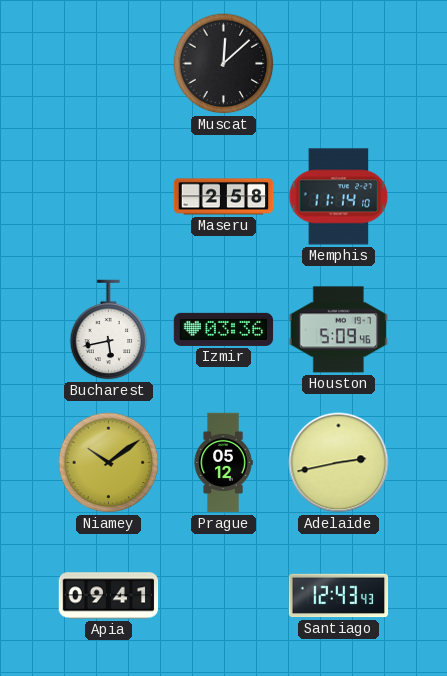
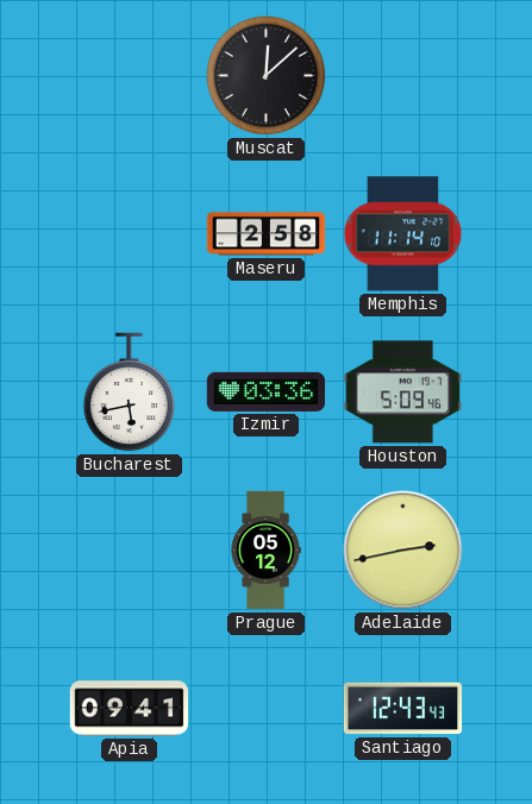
Niamey: 10:09 -> none
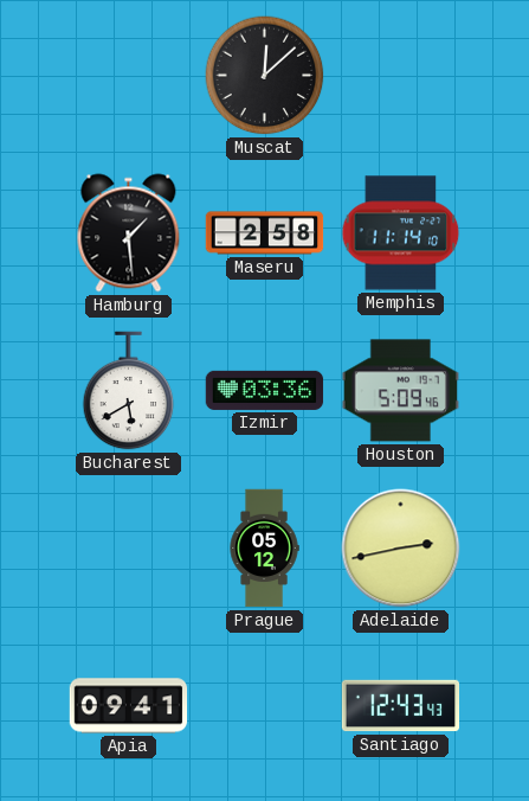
Hamburg: none -> 1:29
Bucharest: 5:43 -> 5:40
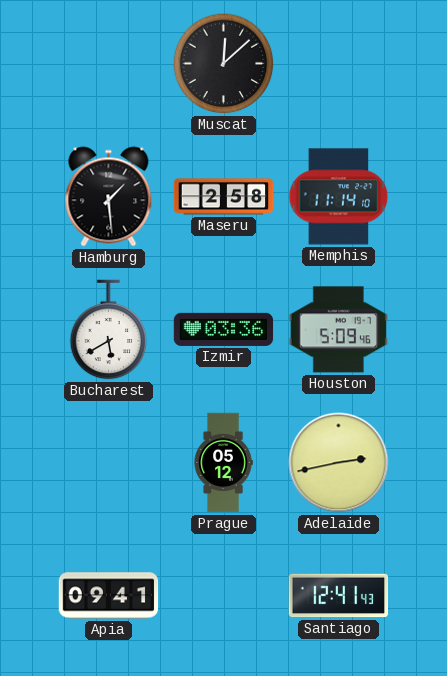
Santiago: 12:43 -> 12:41
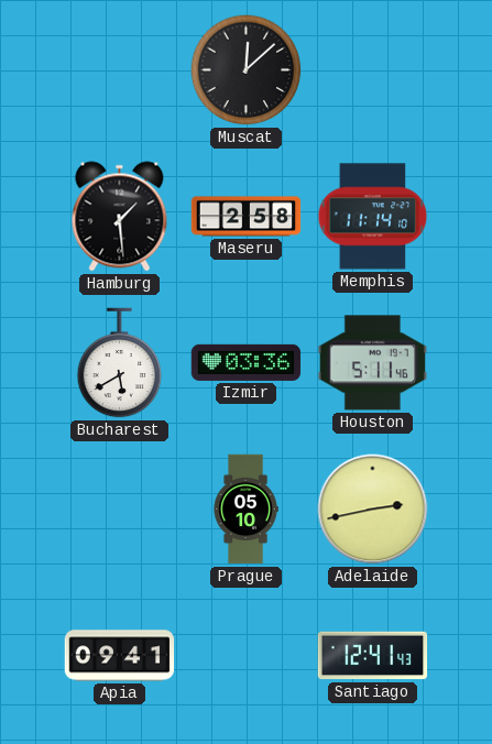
Houston: 5:09 -> 5:11
Prague: 05:12 -> 05:10
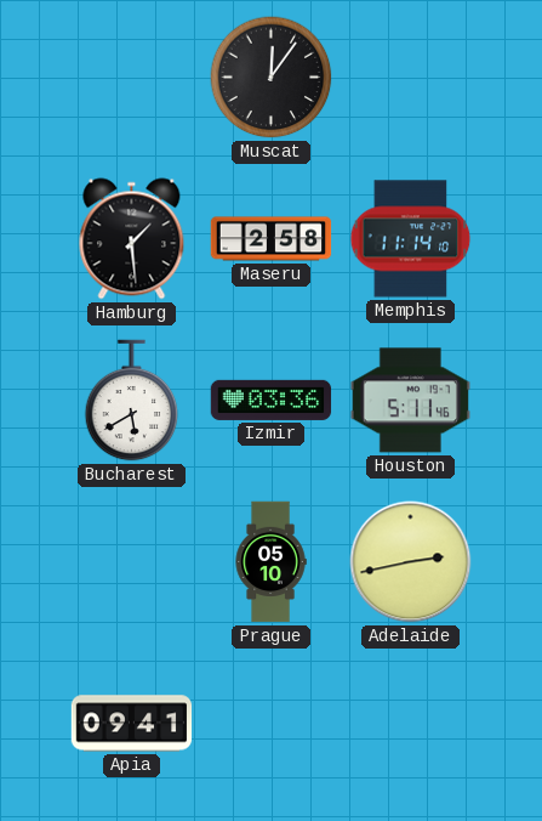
Muscat: 12:08 -> 12:06
Santiago: 12:41 -> none
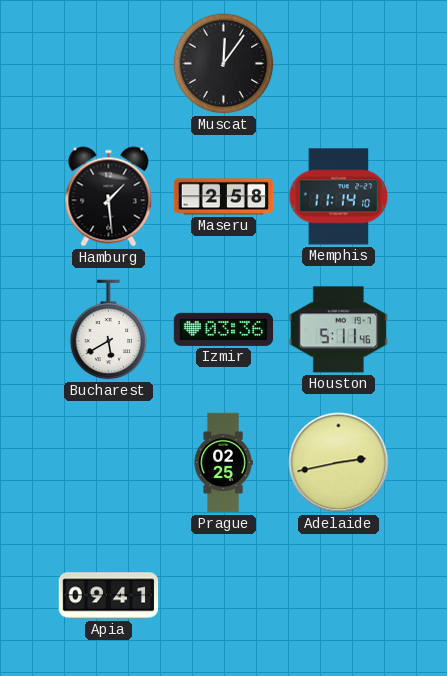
Prague: 05:10 -> 02:25
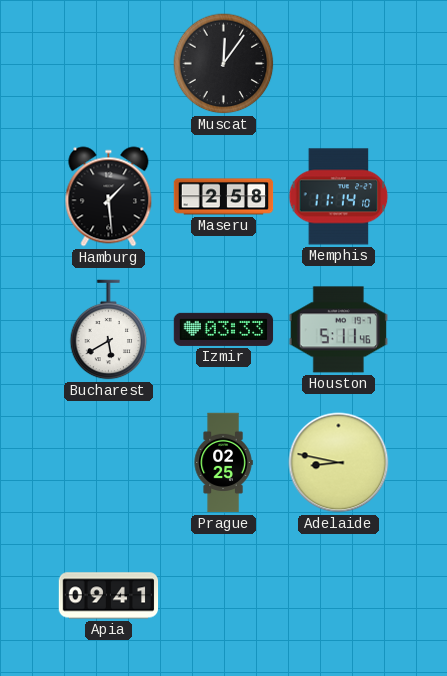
Izmir: 03:36 -> 03:33
Adelaide: 2:43 -> 8:47
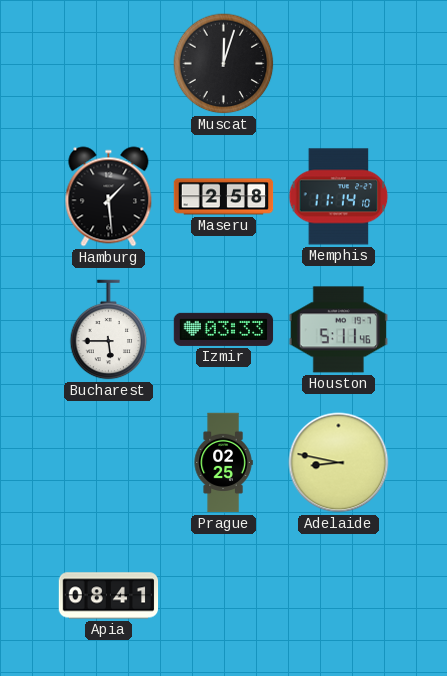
Muscat: 12:06 -> 12:03
Bucharest: 5:40 -> 5:45
Apia: 09:41 -> 08:41
